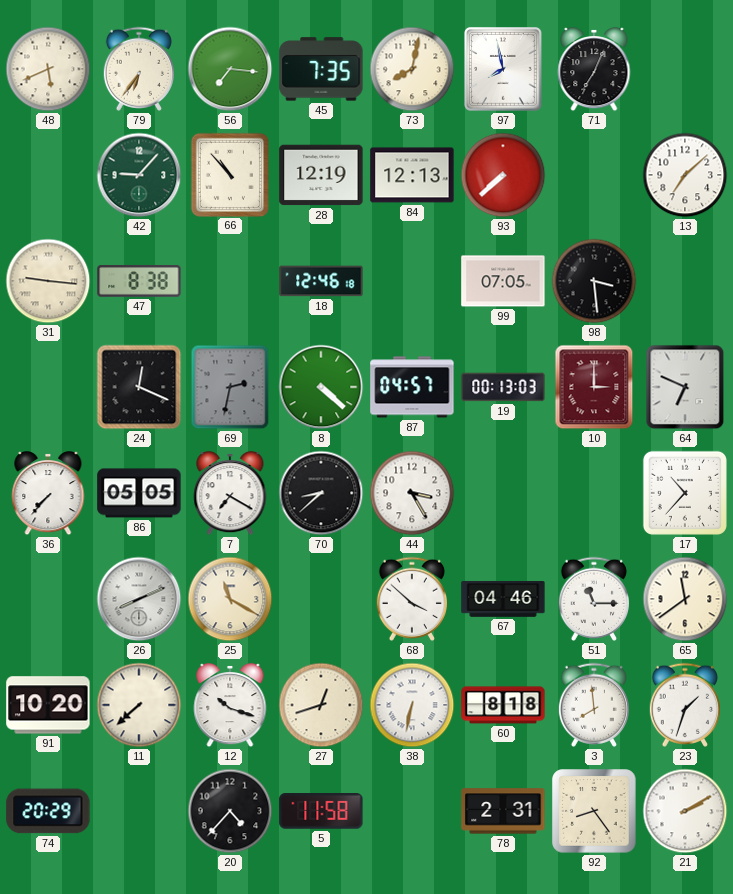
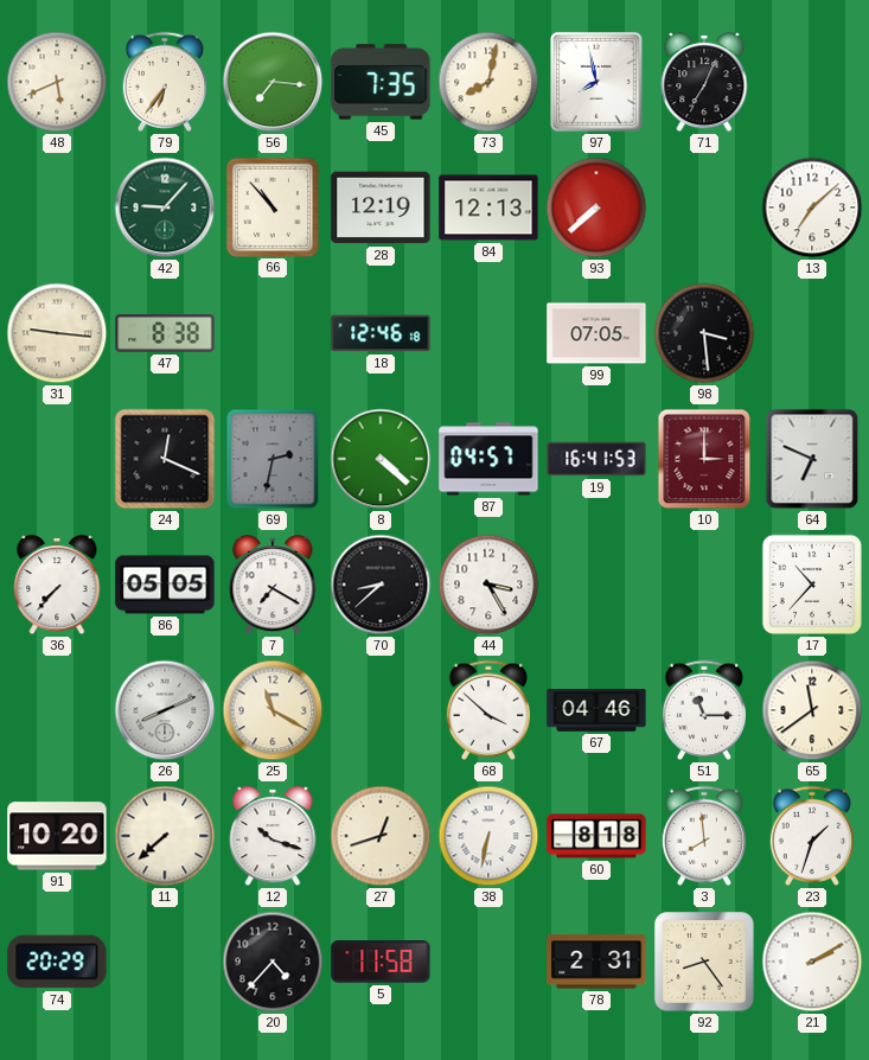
19: 00:13 -> 16:41
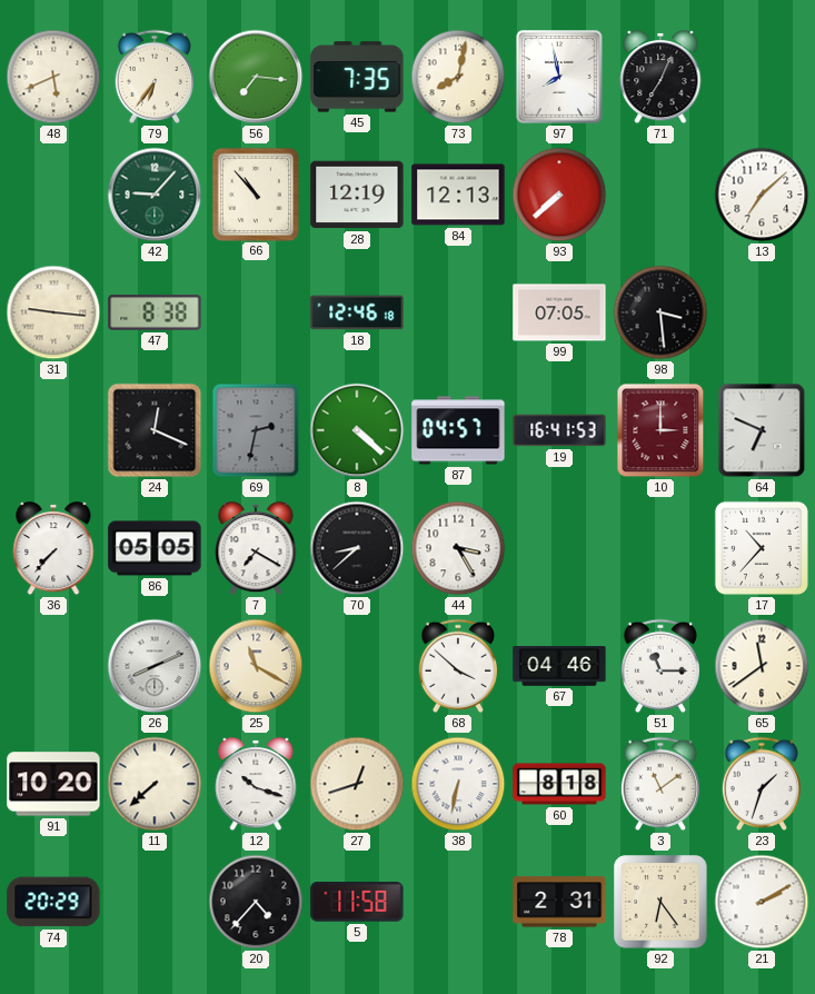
3: 7:59 -> 11:09
92: 8:24 -> 6:24
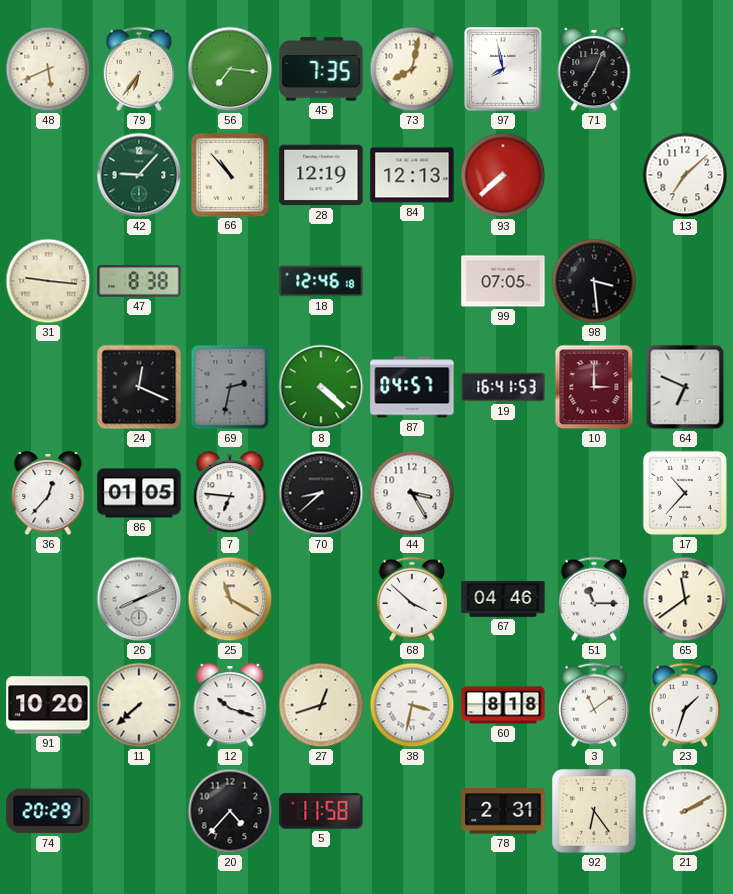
36: 7:37 -> 12:37
86: 05:05 -> 01:05
7: 7:20 -> 6:46
38: 6:32 -> 3:32
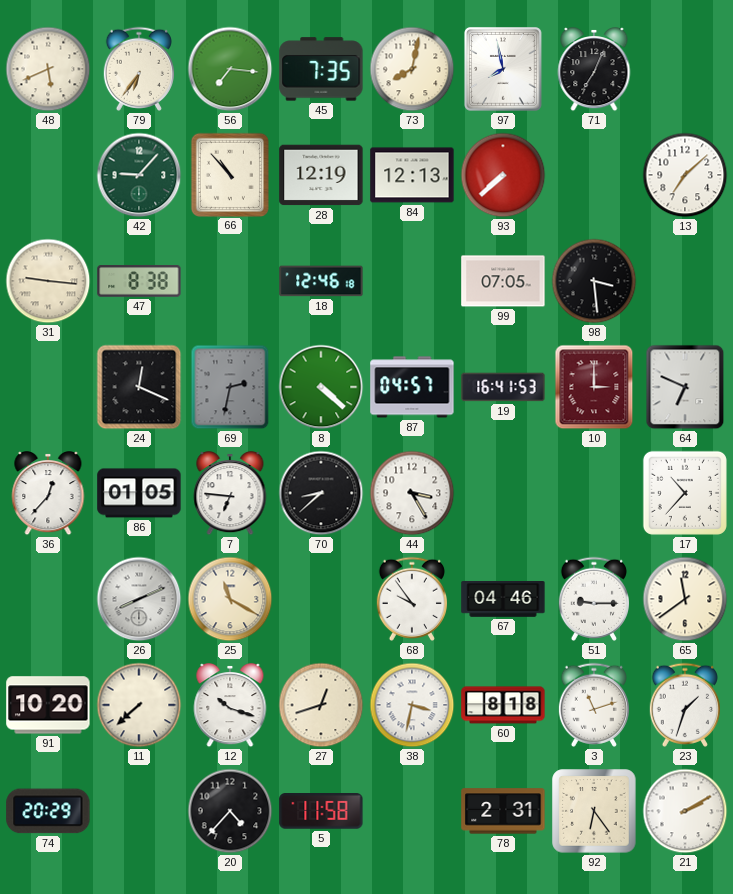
68: 3:52 -> 9:54
51: 11:15 -> 9:15
3: 11:09 -> 11:12
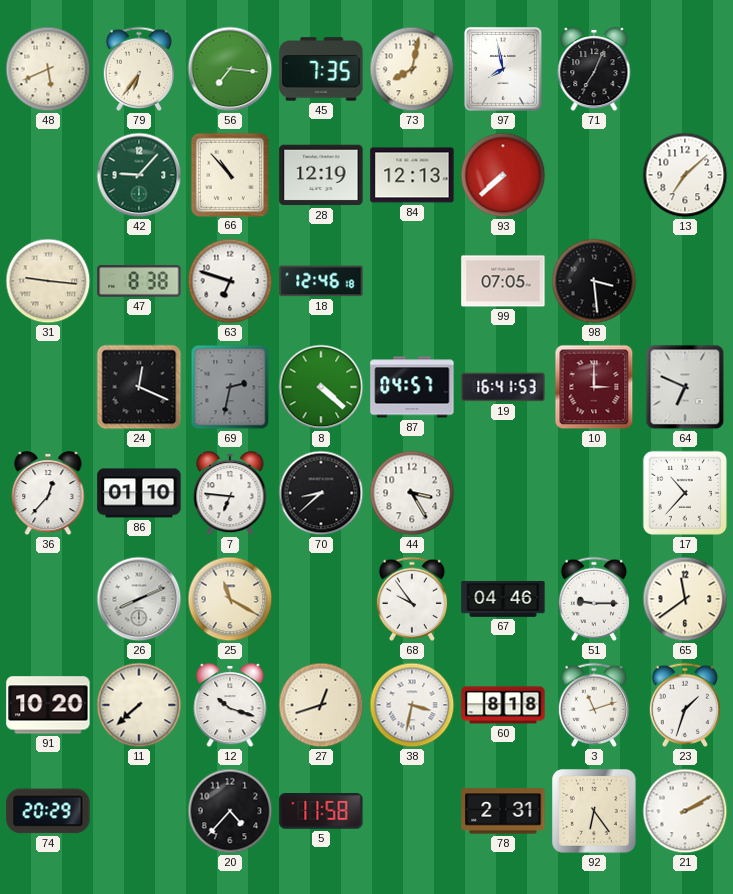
63: none -> 6:48
86: 01:05 -> 01:10
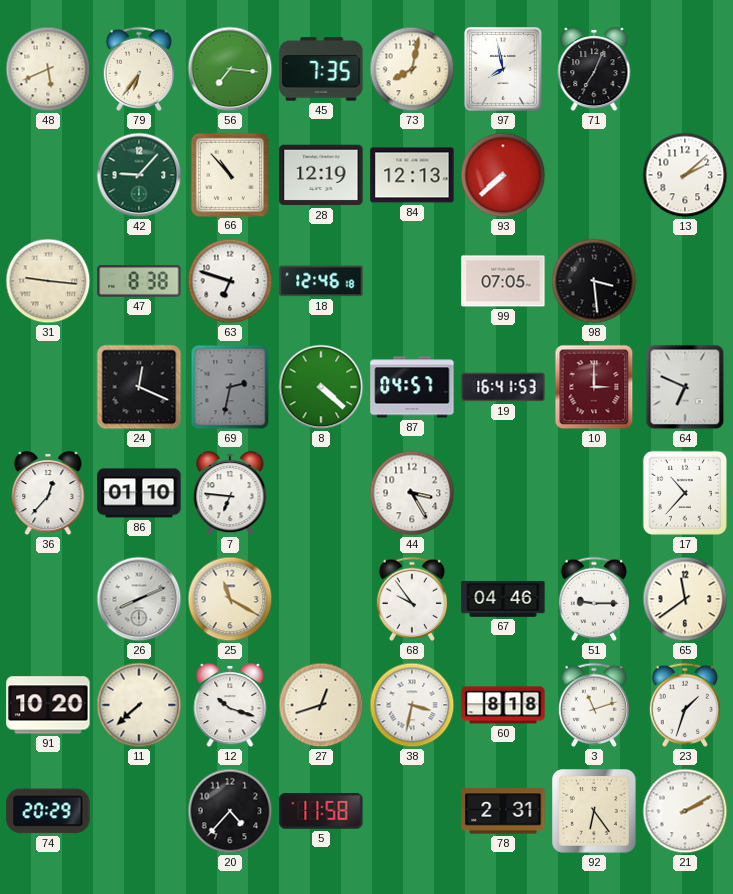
13: 7:08 -> 2:08
70: 8:38 -> none
